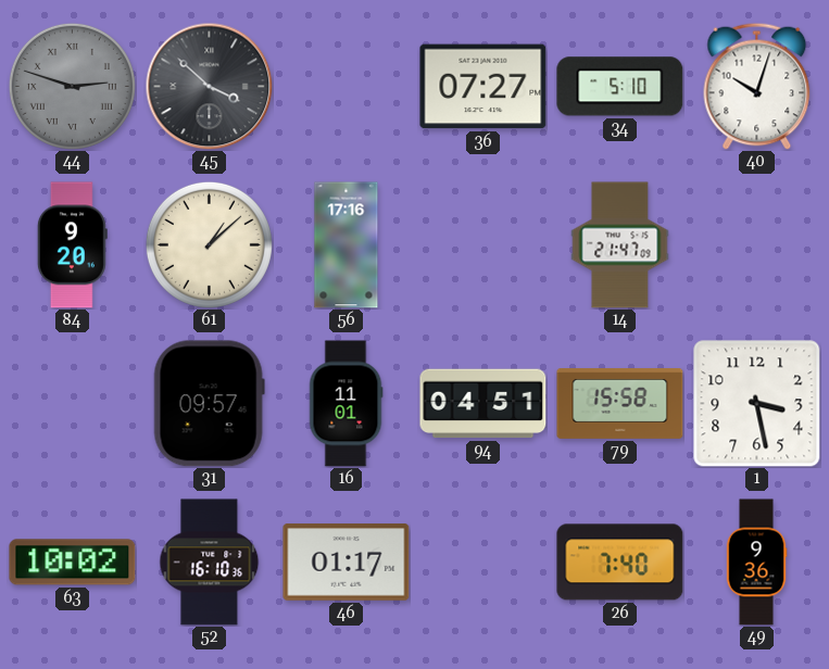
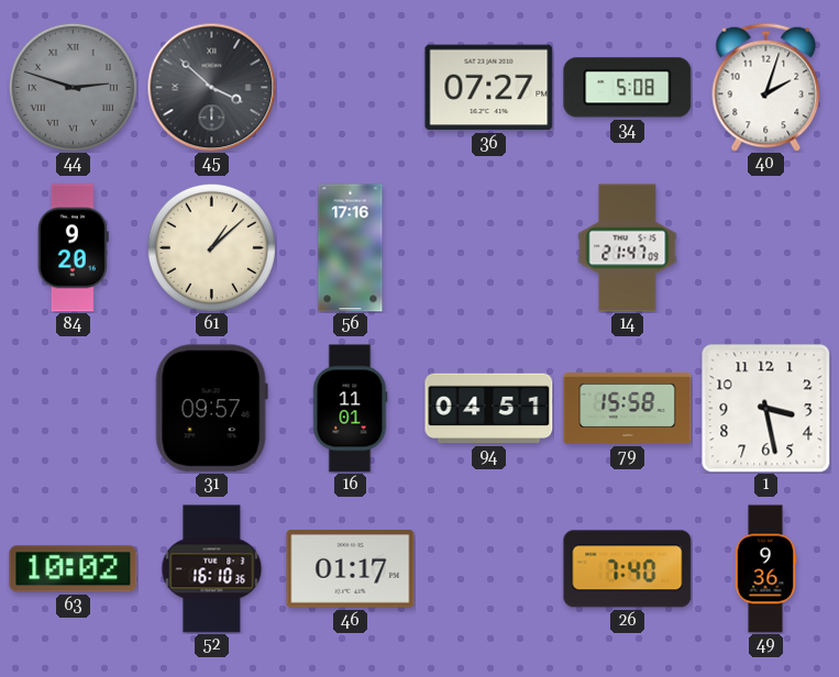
34: 5:10 -> 5:08
40: 10:03 -> 2:03
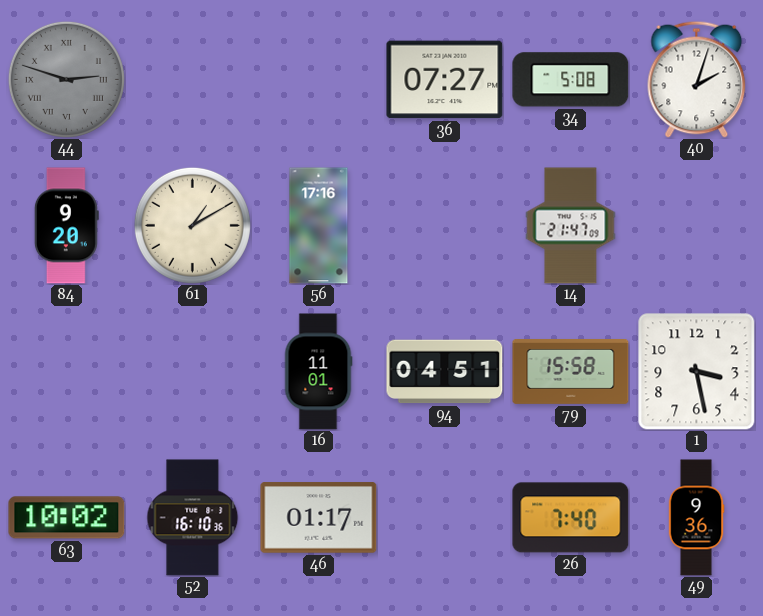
45: 3:52 -> none
61: 1:08 -> 1:10
31: 09:57 -> none
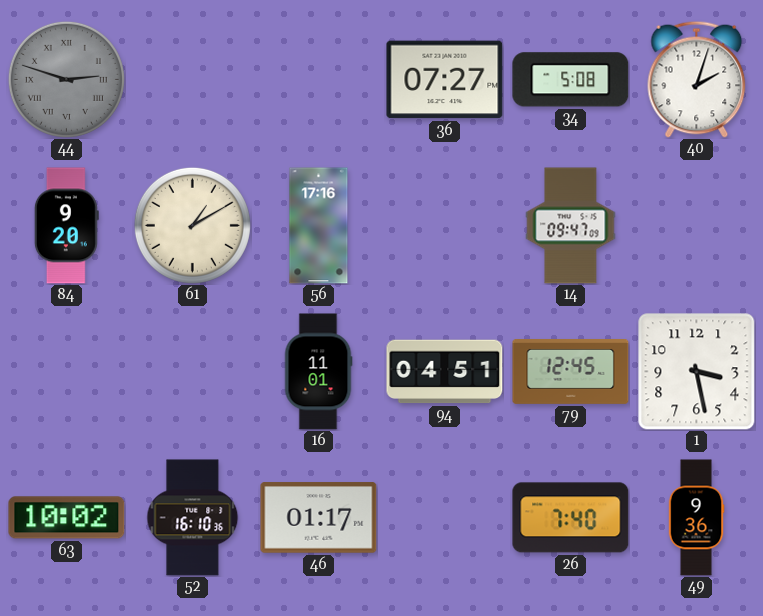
14: 21:47 -> 09:47
79: 15:58 -> 12:45
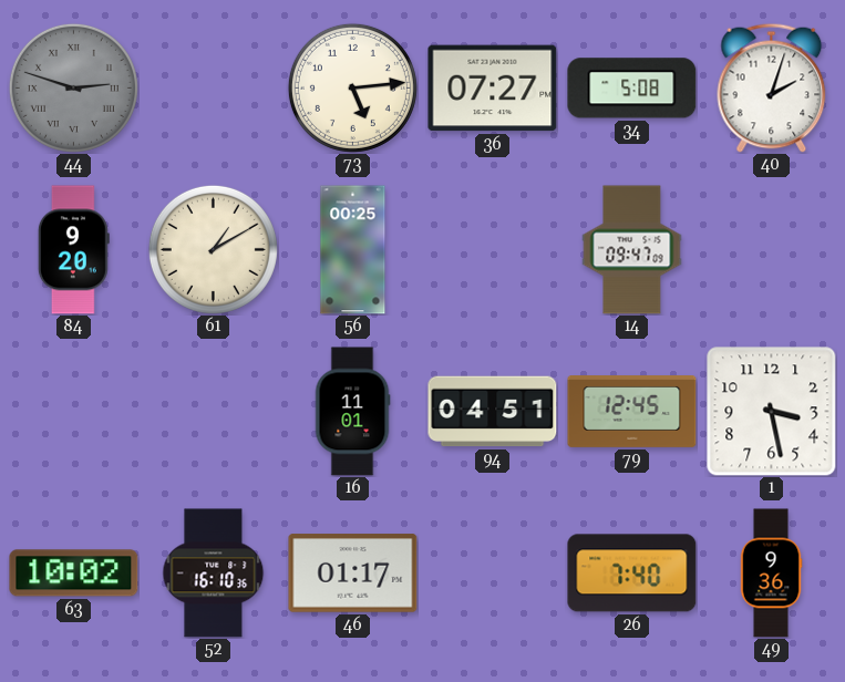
73: none -> 5:14
56: 17:16 -> 00:25
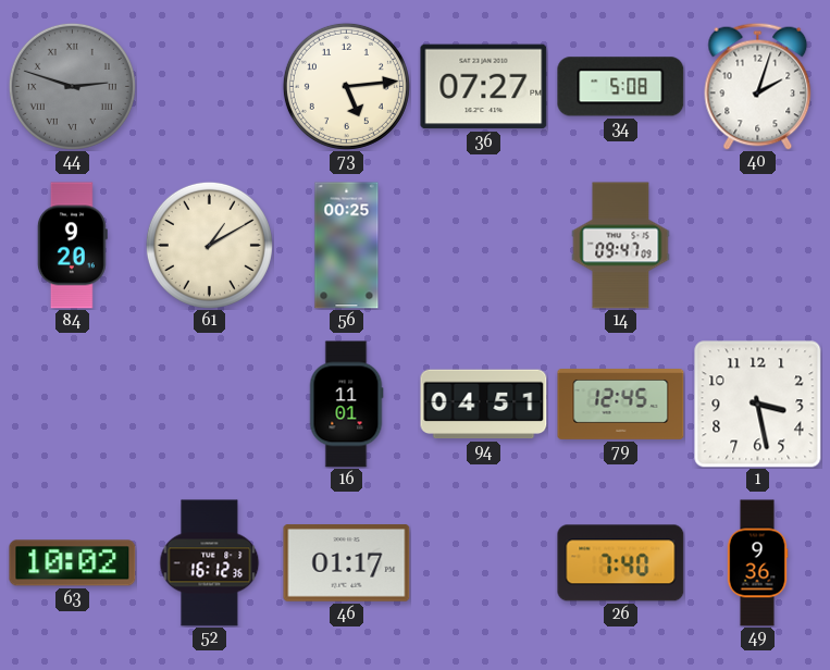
52: 16:10 -> 16:12
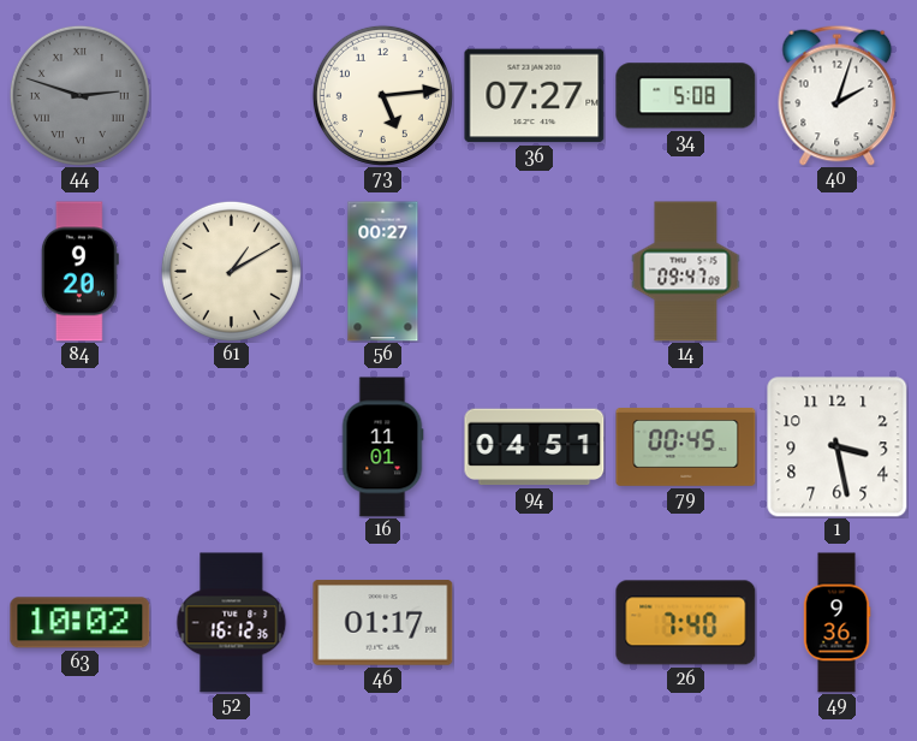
56: 00:25 -> 00:27
79: 12:45 -> 00:45
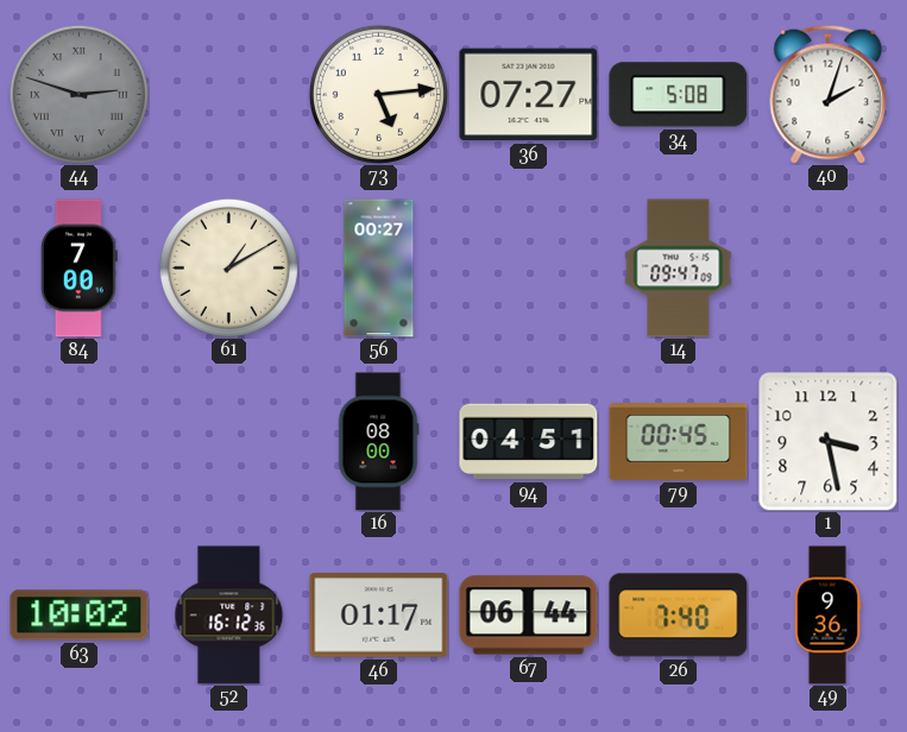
84: 9:20 -> 7:00
16: 11:01 -> 08:00
67: none -> 06:44
